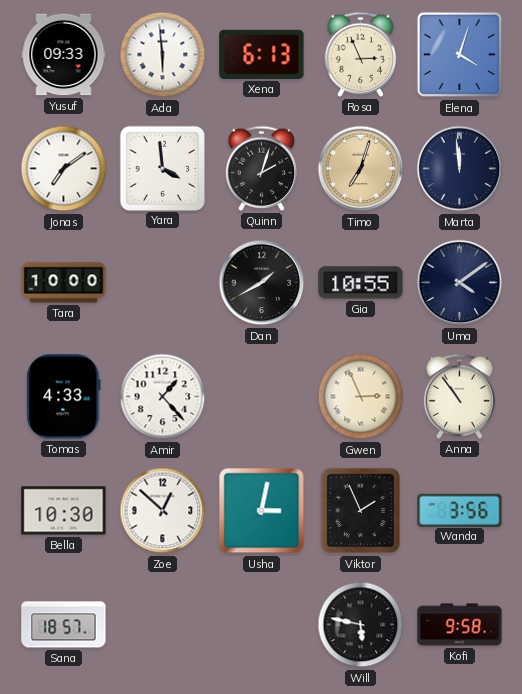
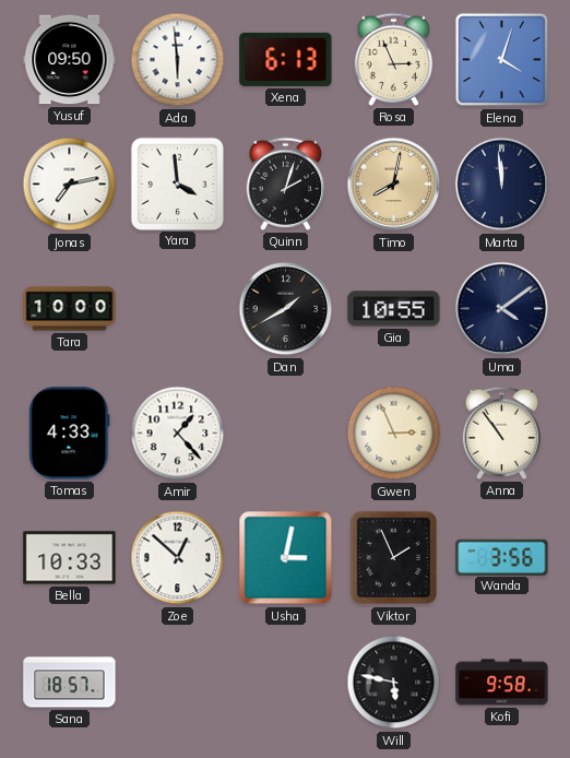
Yusuf: 09:33 -> 09:50
Jonas: 7:09 -> 7:13
Timo: 7:03 -> 8:02
Bella: 10:30 -> 10:33
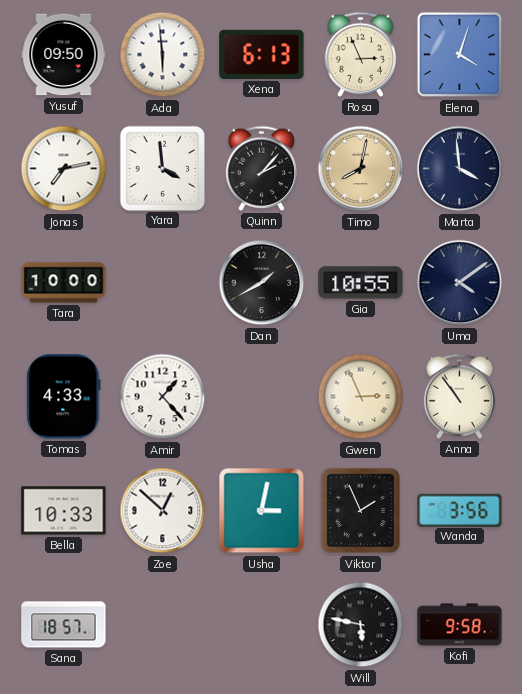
Quinn: 2:03 -> 2:07
Marta: 11:59 -> 3:59
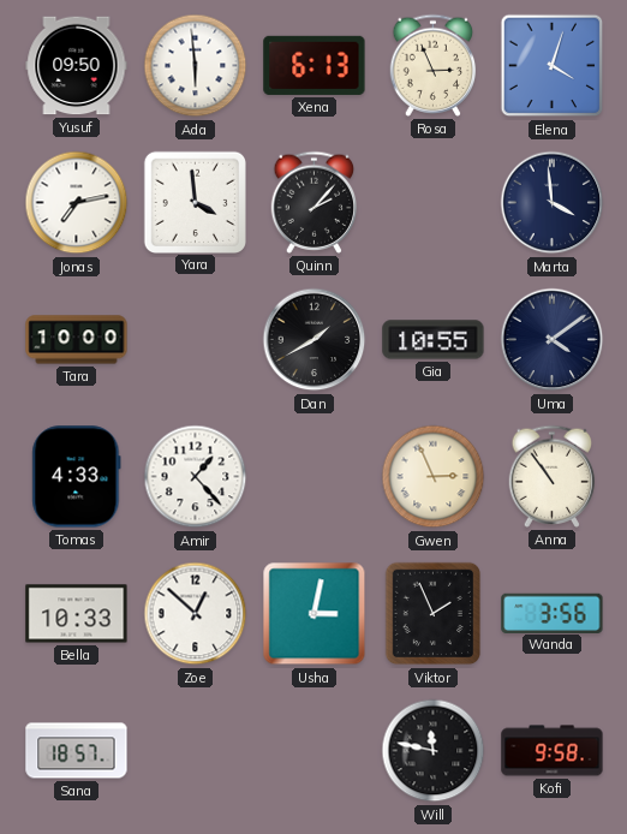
Timo: 8:02 -> none
Will: 5:47 -> 11:47
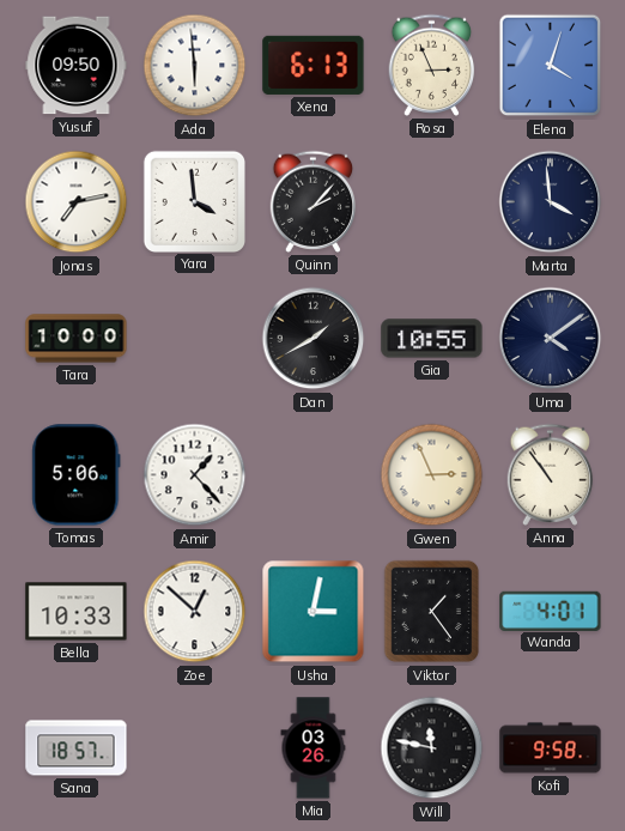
Tomas: 4:33 -> 5:06
Viktor: 1:56 -> 1:24
Wanda: 3:56 -> 4:01
Mia: none -> 03:26
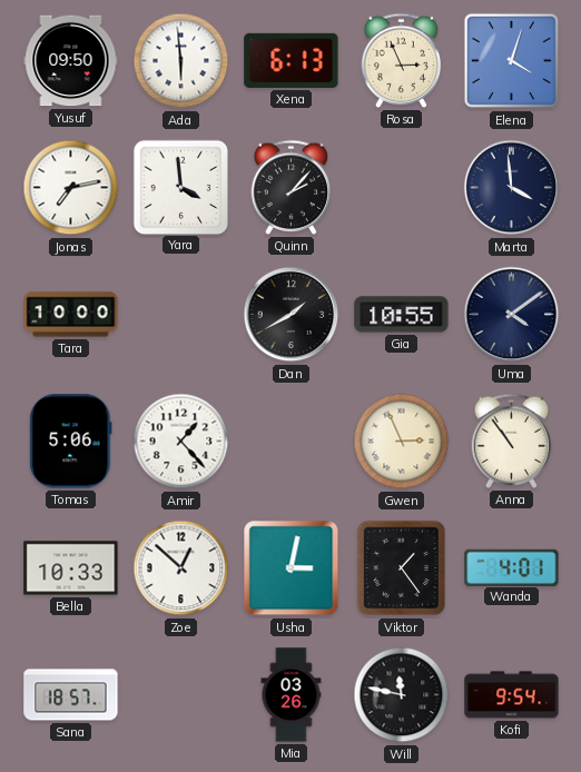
Kofi: 9:58 -> 9:54
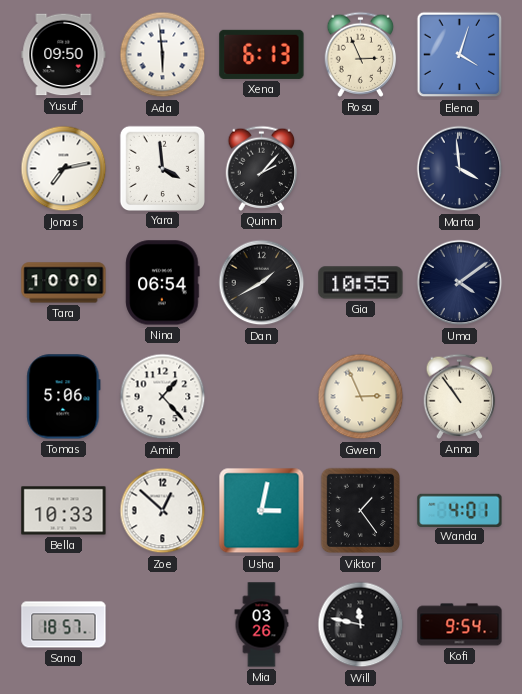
Nina: none -> 06:54
